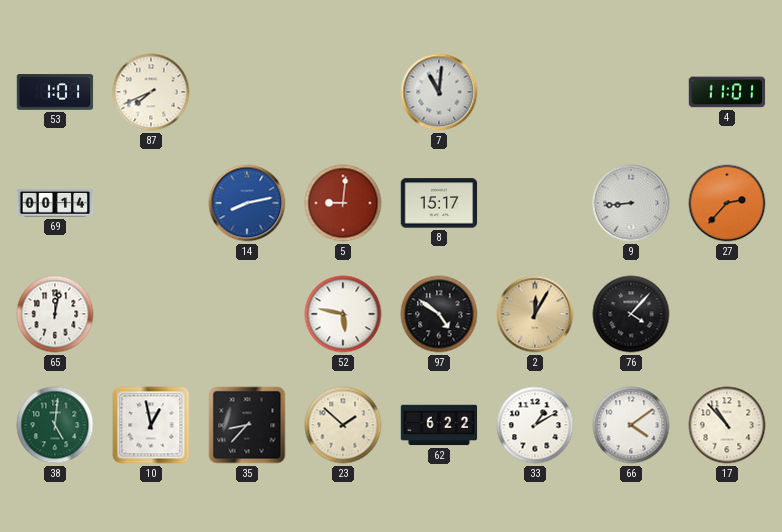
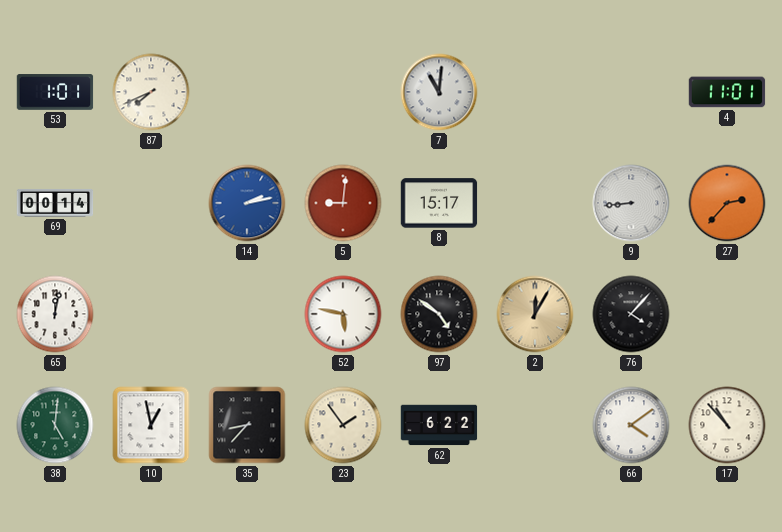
14: 8:13 -> 2:13
23: 1:52 -> 1:54
33: 1:10 -> none
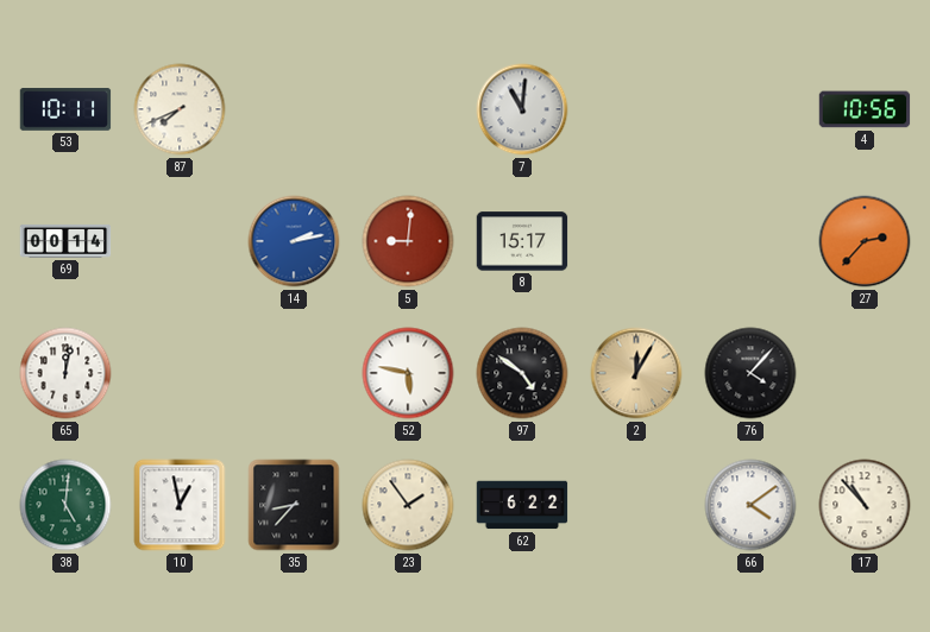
53: 1:01 -> 10:11
4: 11:01 -> 10:56
9: 8:44 -> none
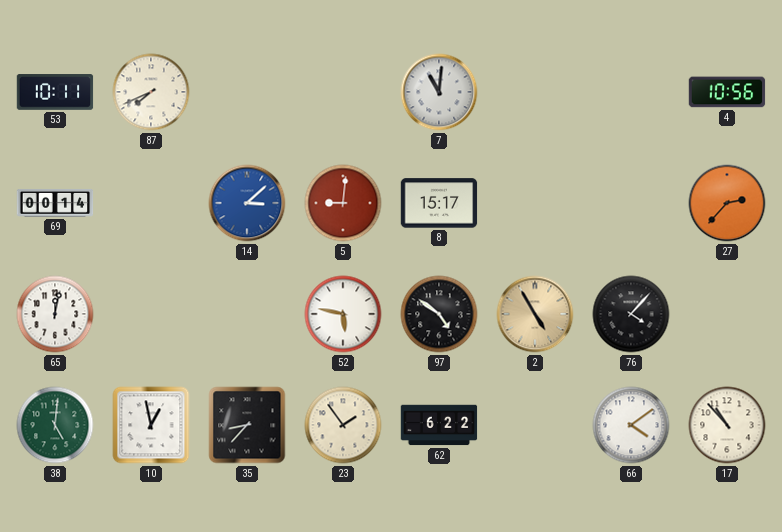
14: 2:13 -> 3:08
2: 12:05 -> 4:55
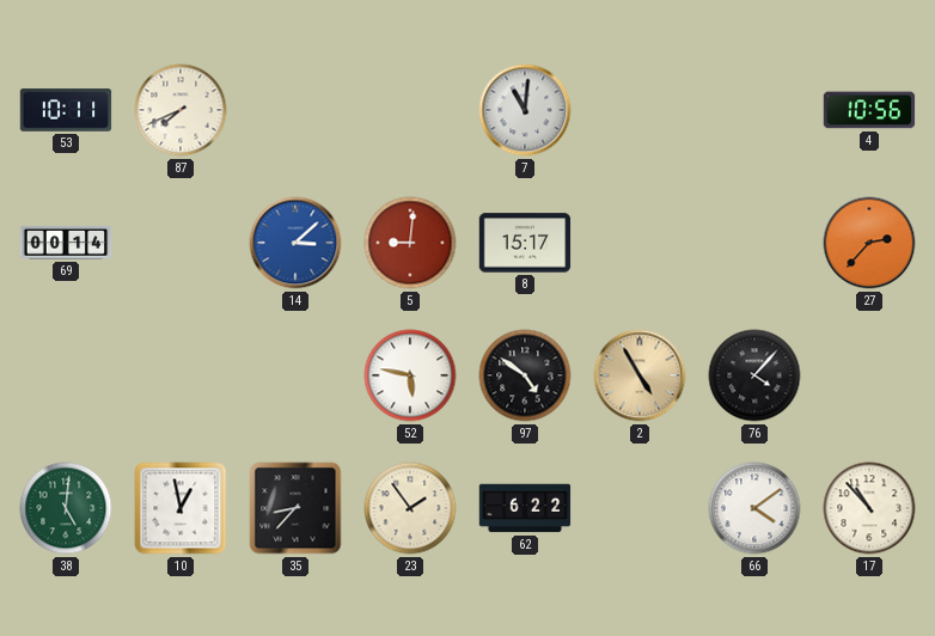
65: 12:02 -> none
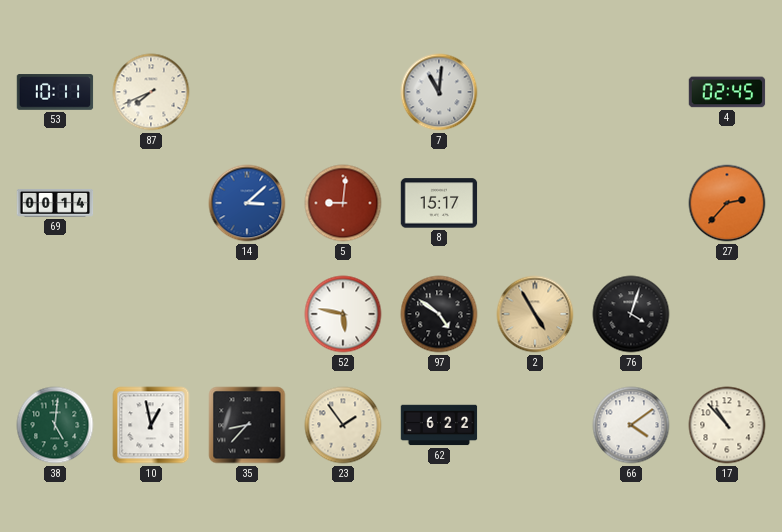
4: 10:56 -> 02:45
76: 4:07 -> 4:03
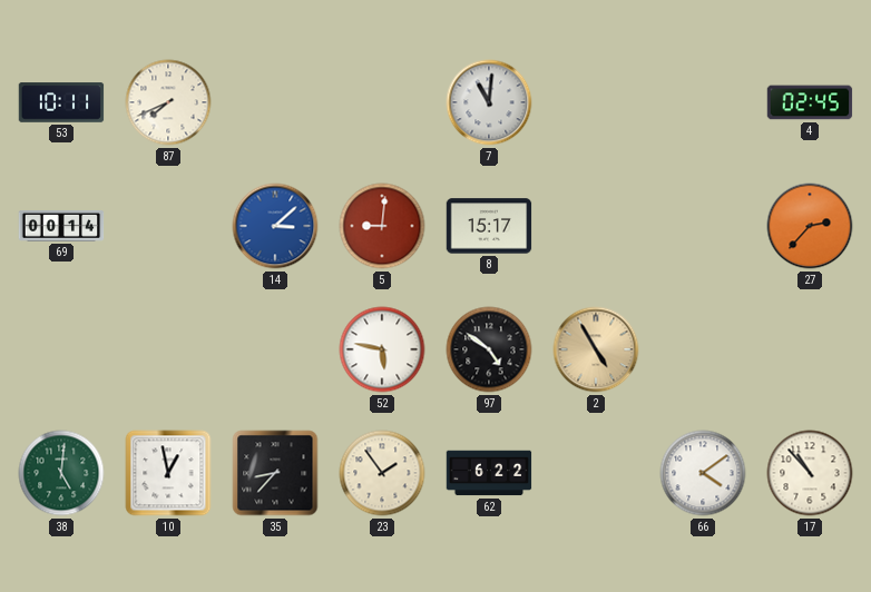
76: 4:03 -> none
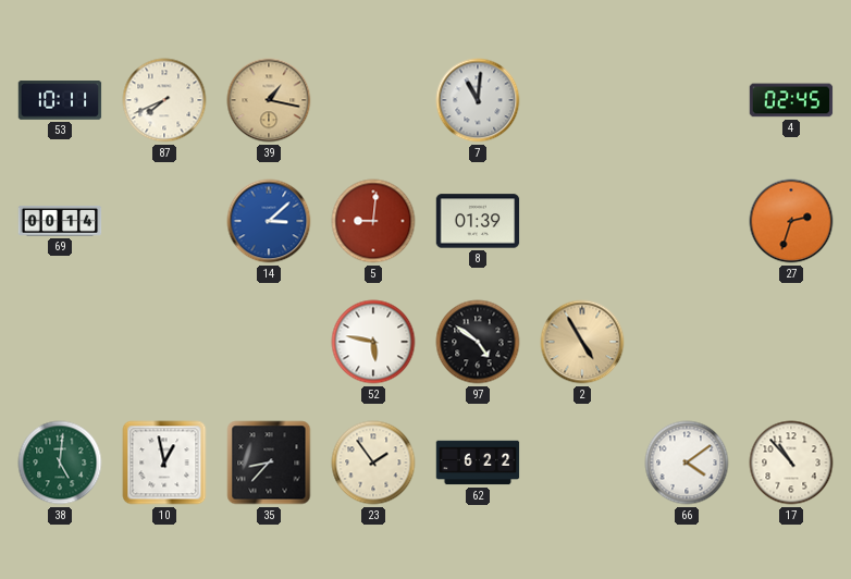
39: none -> 1:17
8: 15:17 -> 01:39
27: 2:37 -> 2:33
